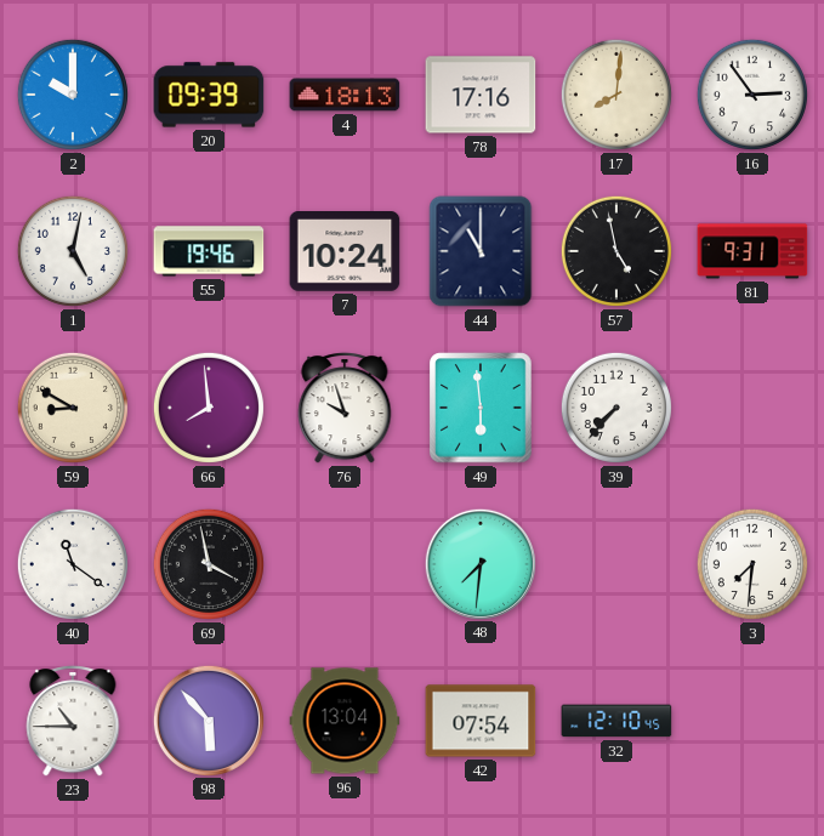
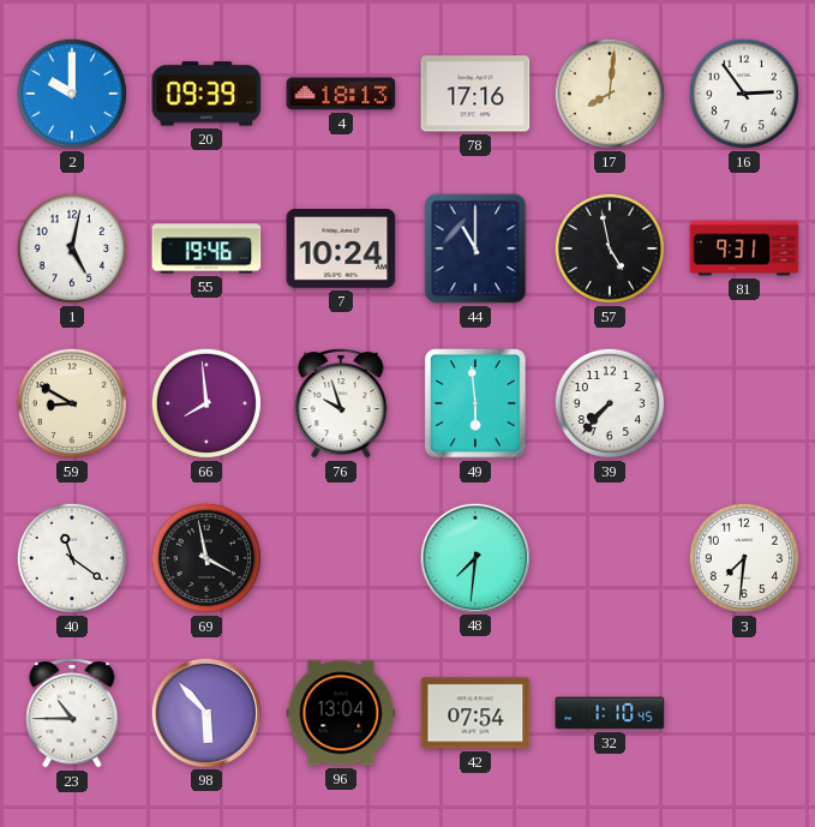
32: 12:10 -> 1:10
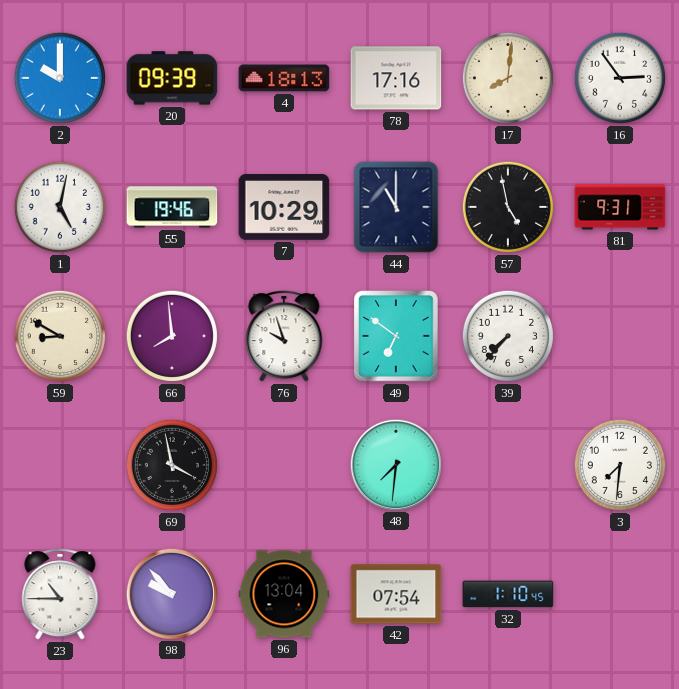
7: 10:24 -> 10:29
49: 5:59 -> 6:51
40: 11:21 -> none
98: 5:53 -> 9:53
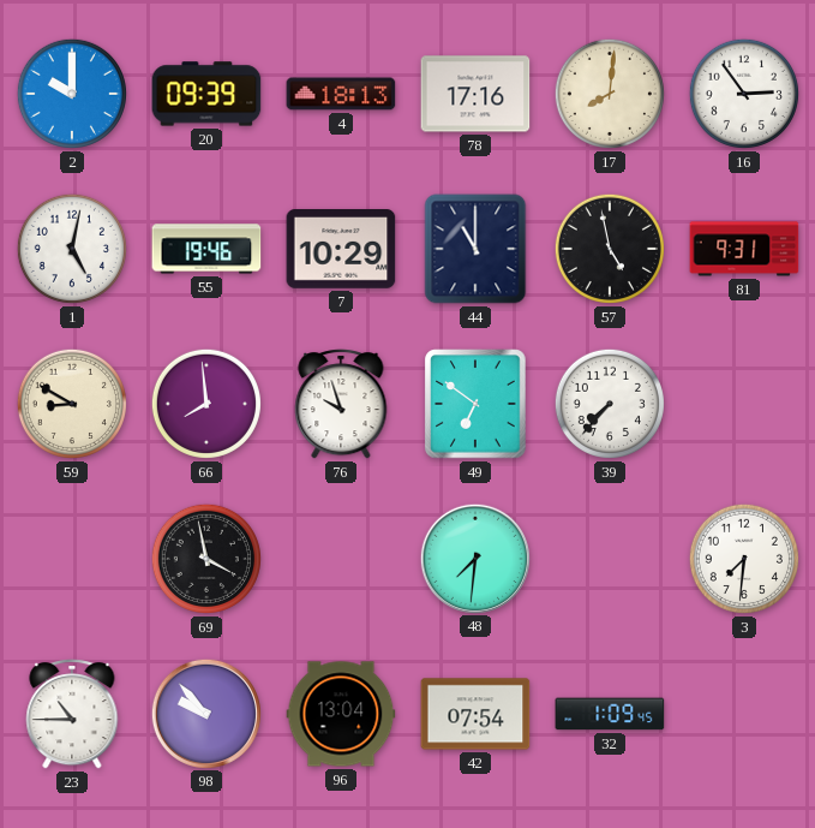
32: 1:10 -> 1:09
